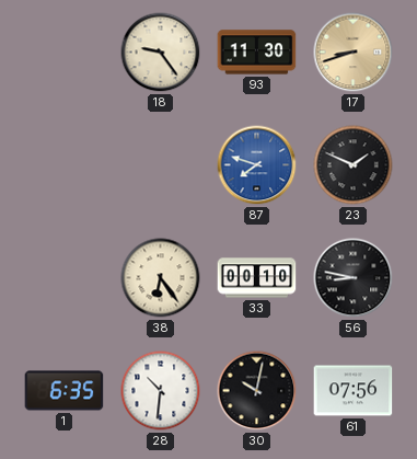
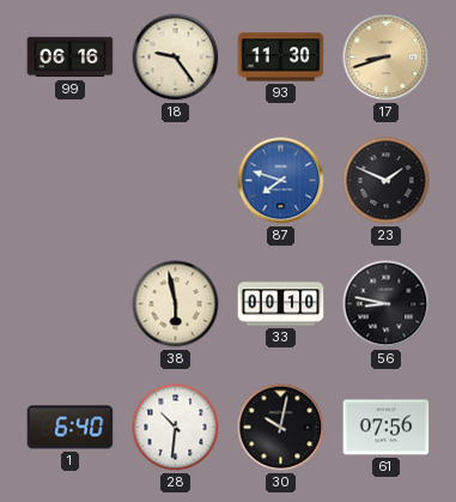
99: none -> 06:16
38: 6:24 -> 5:58
1: 6:35 -> 6:40
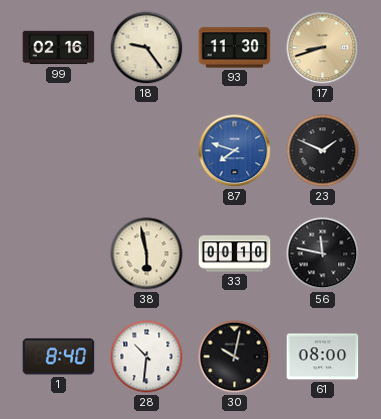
99: 06:16 -> 02:16
56: 8:47 -> 11:47
1: 6:40 -> 8:40
61: 07:56 -> 08:00
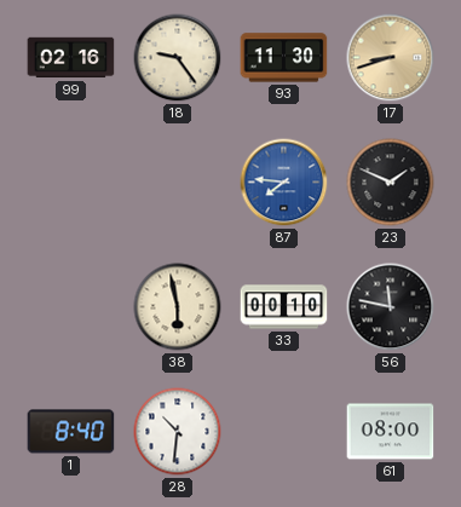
87: 7:48 -> 7:46
30: 10:02 -> none
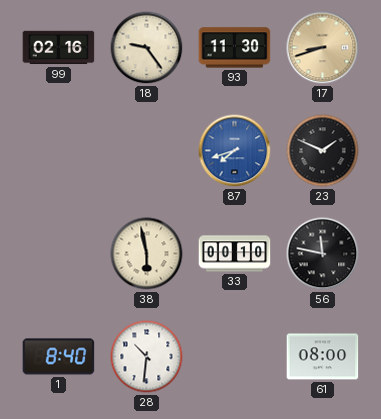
87: 7:46 -> 7:42
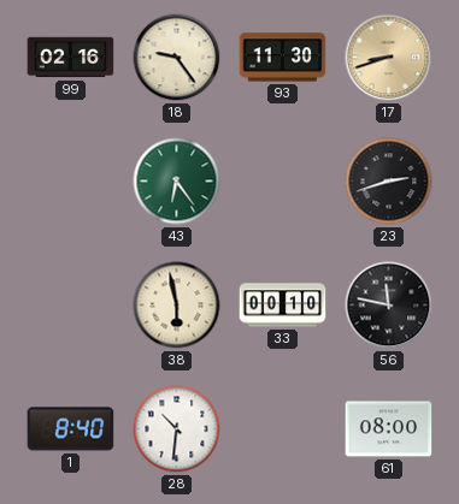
43: none -> 6:24
87: 7:42 -> none
23: 1:49 -> 2:42
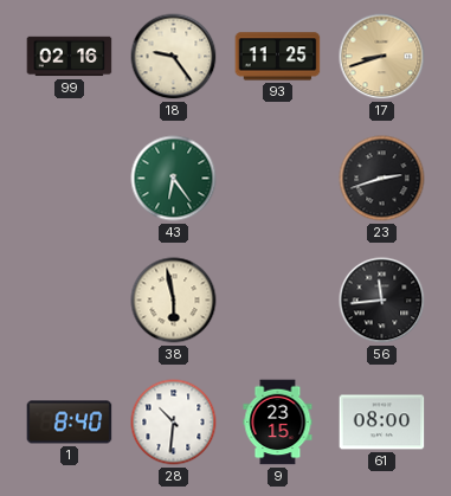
93: 11:30 -> 11:25
33: 00:10 -> none
56: 11:47 -> 11:44
9: none -> 23:15
